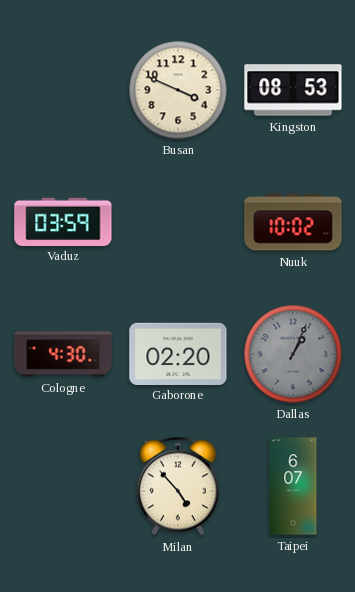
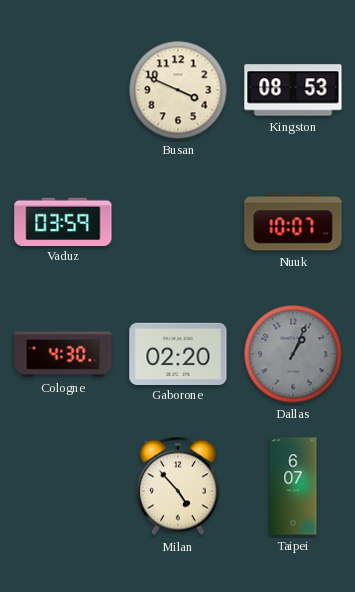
Nuuk: 10:02 -> 10:07
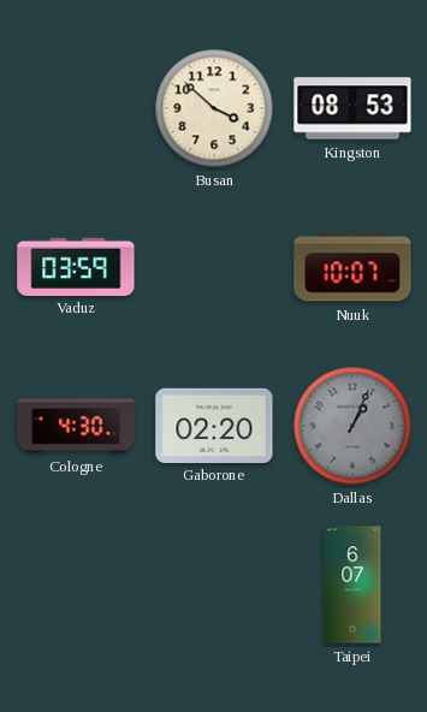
Busan: 3:49 -> 3:52
Milan: 4:53 -> none
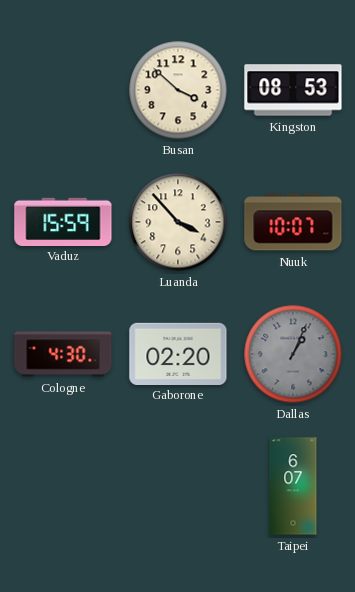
Vaduz: 03:59 -> 15:59
Luanda: none -> 3:53
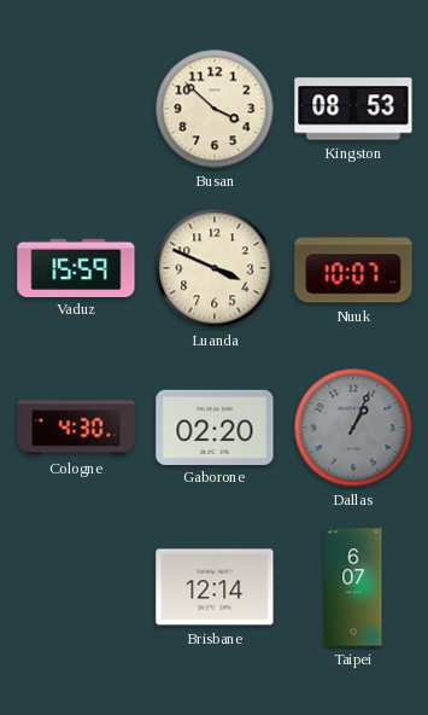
Luanda: 3:53 -> 3:49
Brisbane: none -> 12:14
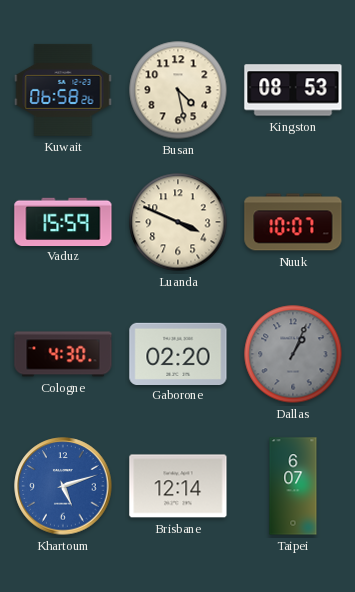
Kuwait: none -> 06:58
Busan: 3:52 -> 4:28
Khartoum: none -> 5:12
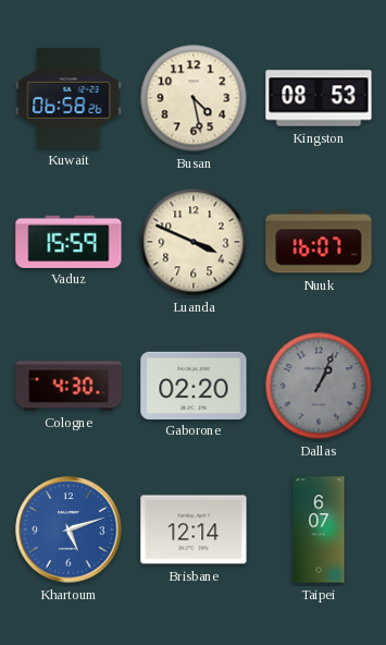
Nuuk: 10:07 -> 16:07
